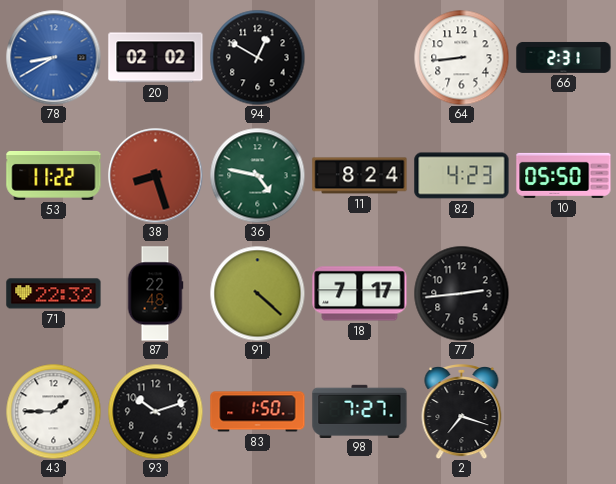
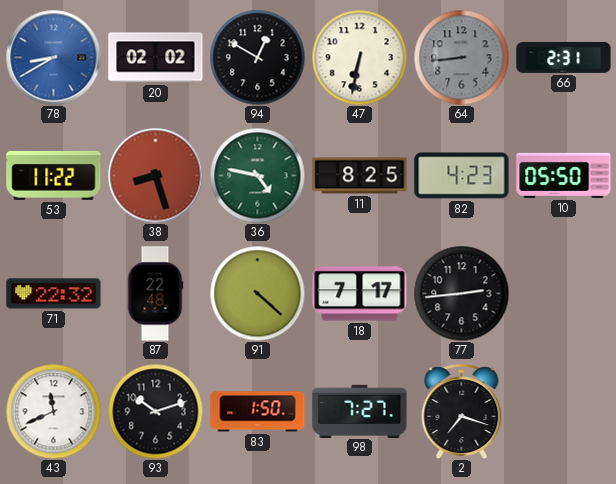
47: none -> 6:32
64 dial: white -> grey
11: 8:24 -> 8:25
43: 1:45 -> 11:41
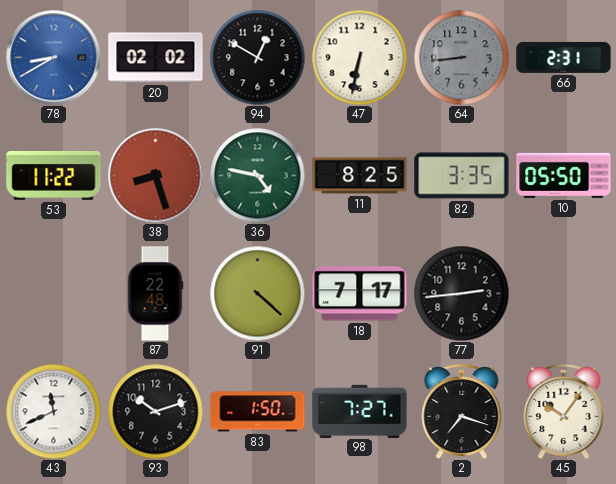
82: 4:23 -> 3:35
71: 22:32 -> none
45: none -> 10:06
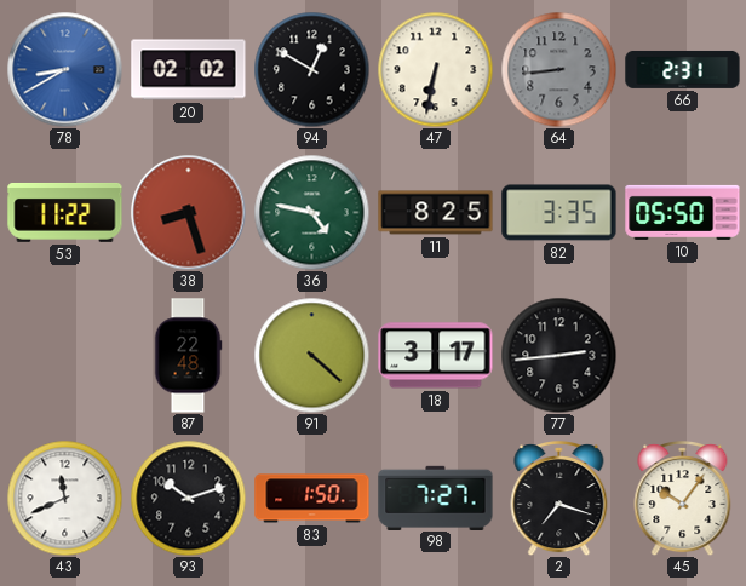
18: 7:17 -> 3:17
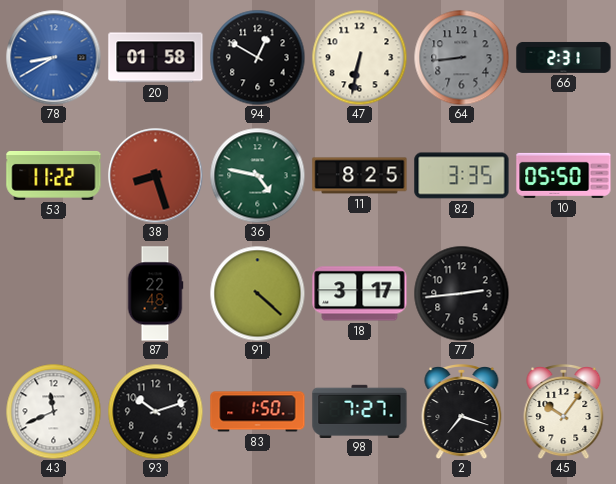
20: 02:02 -> 01:58
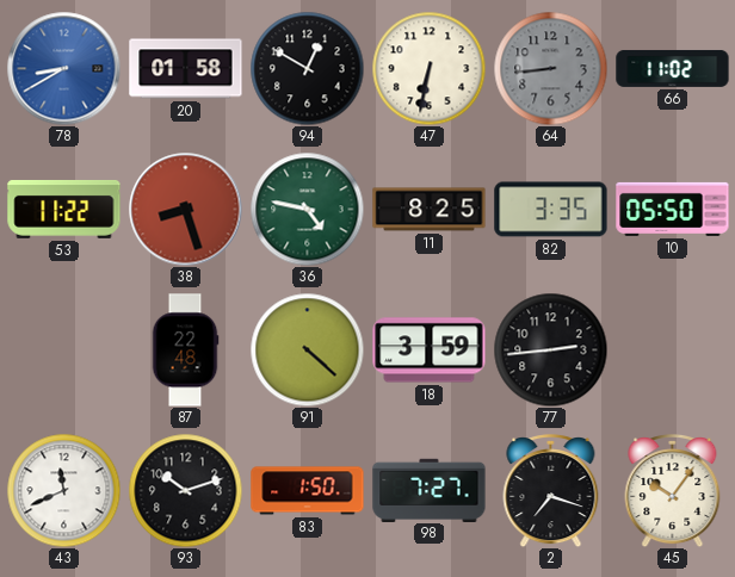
66: 2:31 -> 11:02
18: 3:17 -> 3:59
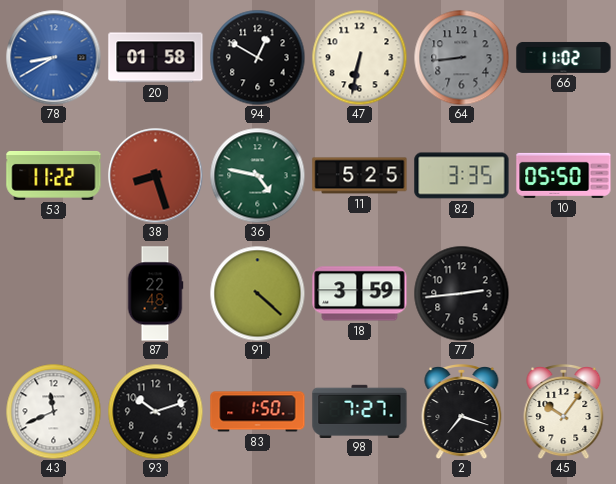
11: 8:25 -> 5:25
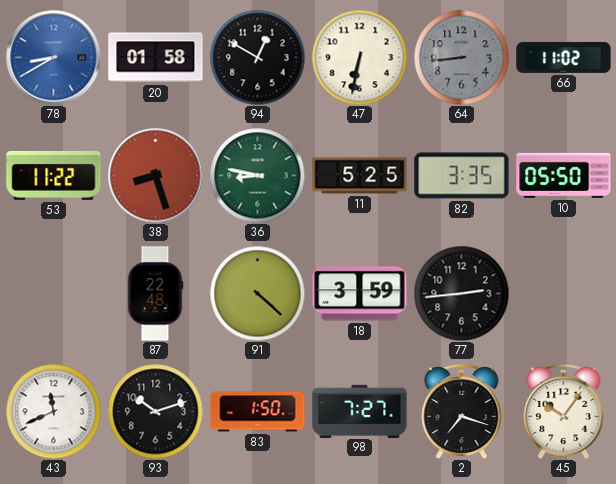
36: 4:47 -> 8:47
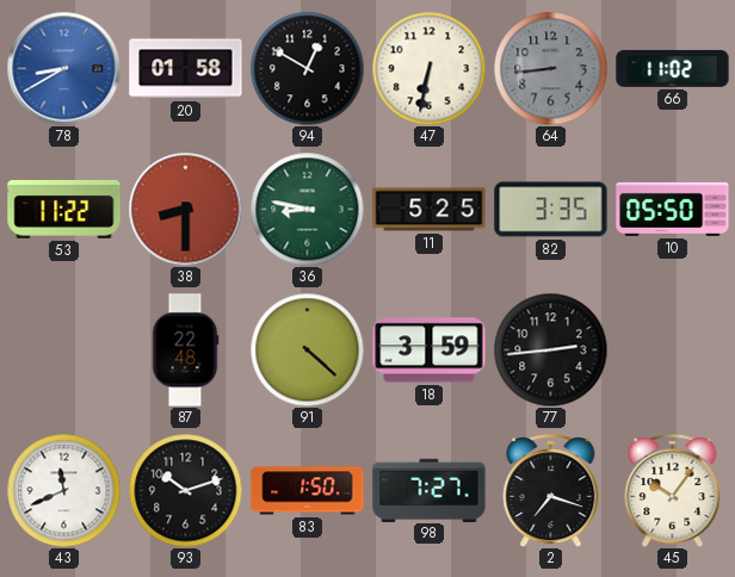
38: 8:27 -> 8:30
